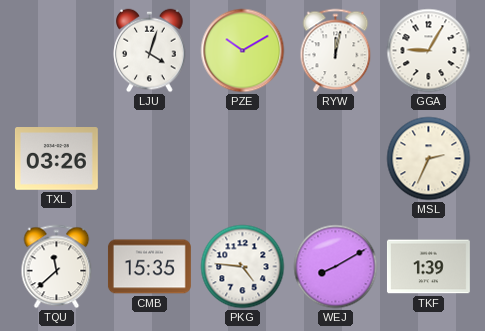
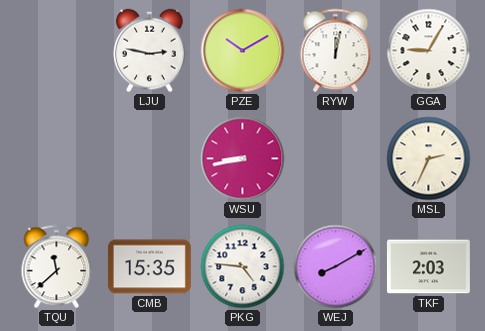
LJU: 4:03 -> 2:47
TXL: 03:26 -> none
WSU: none -> 8:43
TKF: 1:39 -> 2:03
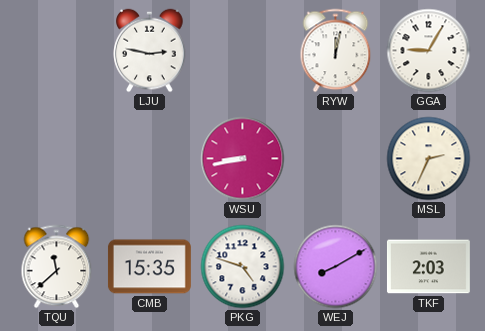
PZE: 10:10 -> none
PKG: 4:46 -> 4:48
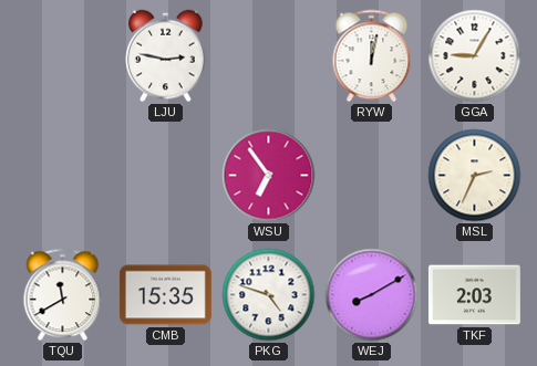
WSU: 8:43 -> 6:54
TQU: 11:38 -> 11:40
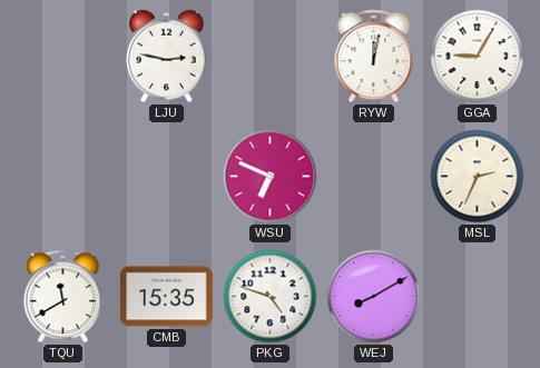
WSU: 6:54 -> 6:49
TKF: 2:03 -> none
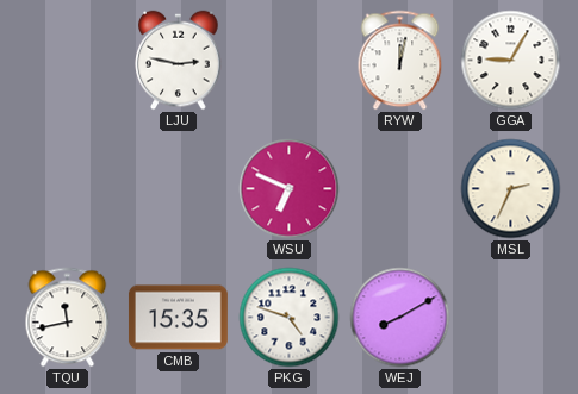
TQU: 11:40 -> 11:43
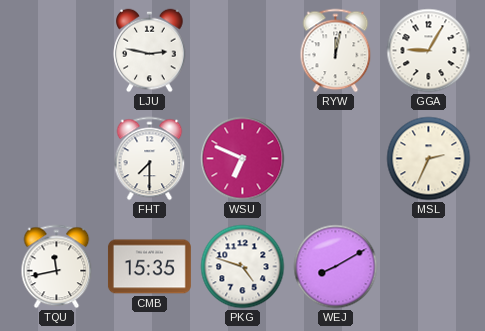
FHT: none -> 7:30
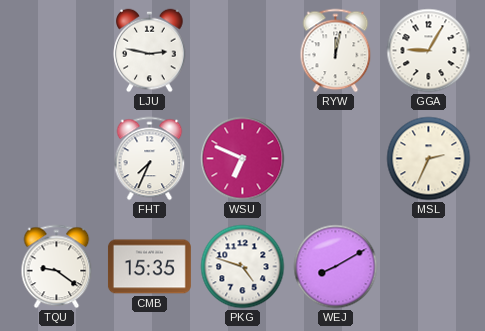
FHT: 7:30 -> 7:34
TQU: 11:43 -> 9:21
